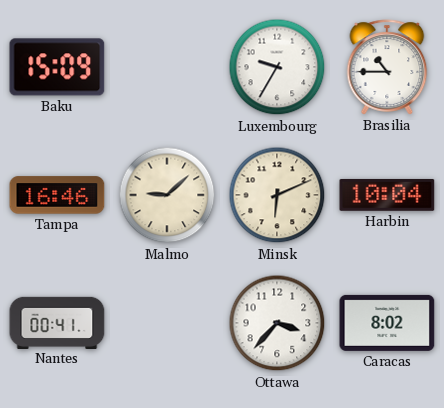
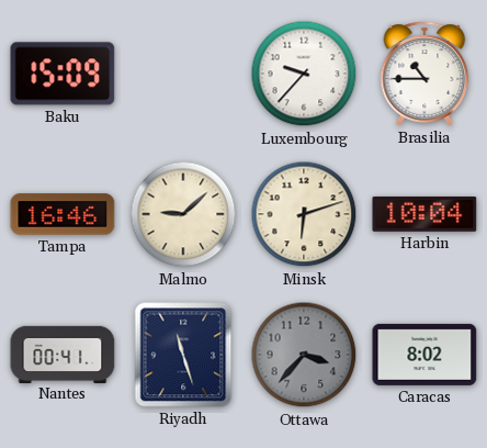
Luxembourg: 9:35 -> 9:37
Minsk: 6:11 -> 6:12
Riyadh: none -> 11:27
Ottawa dial: white -> grey
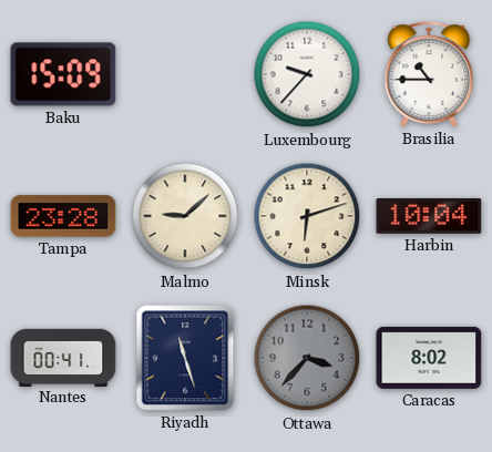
Tampa: 16:46 -> 23:28
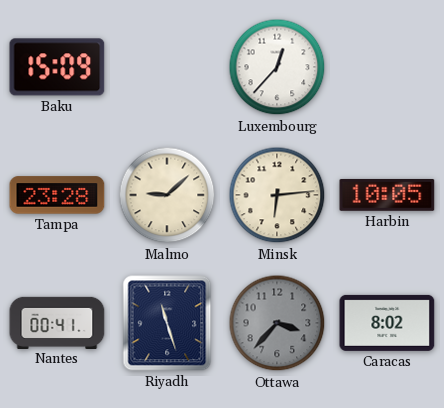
Luxembourg: 9:37 -> 12:37
Brasilia: 10:45 -> none
Minsk: 6:12 -> 6:14
Harbin: 10:04 -> 10:05
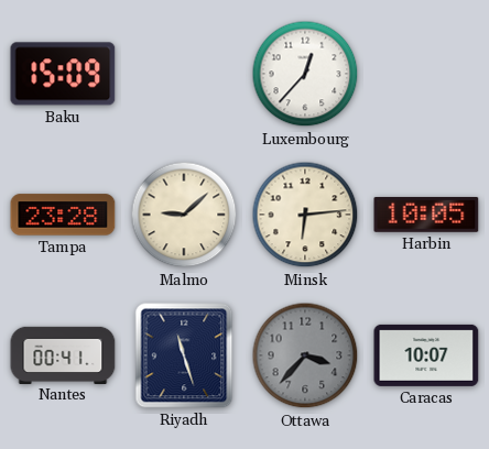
Caracas: 8:02 -> 10:07
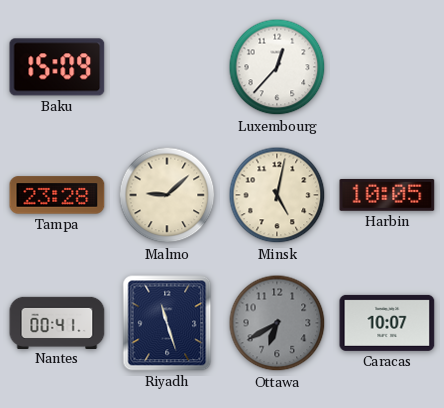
Minsk: 6:14 -> 5:02
Ottawa: 3:37 -> 6:40
